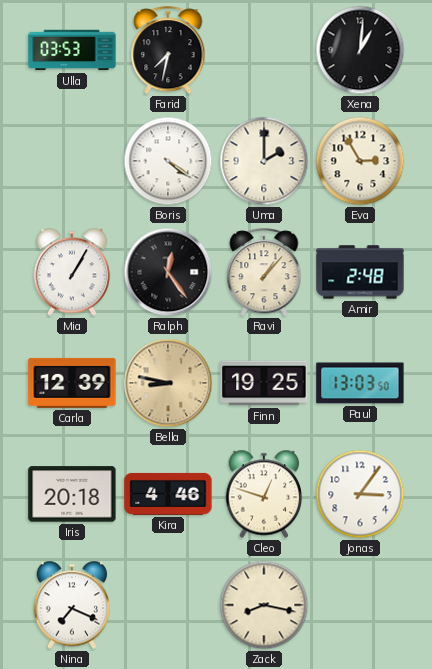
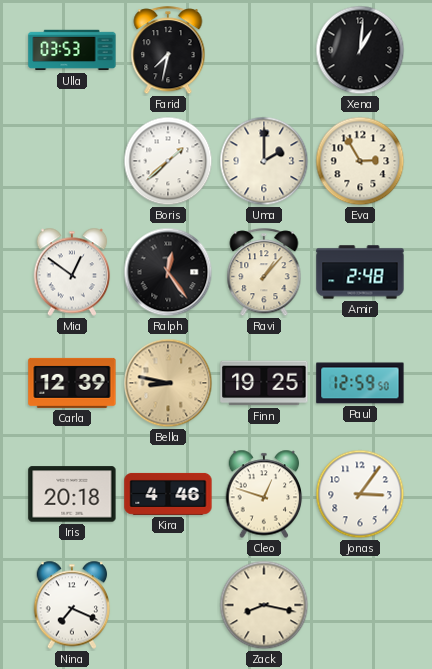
Boris: 4:21 -> 1:38
Mia: 1:05 -> 12:51
Paul: 13:03 -> 12:59
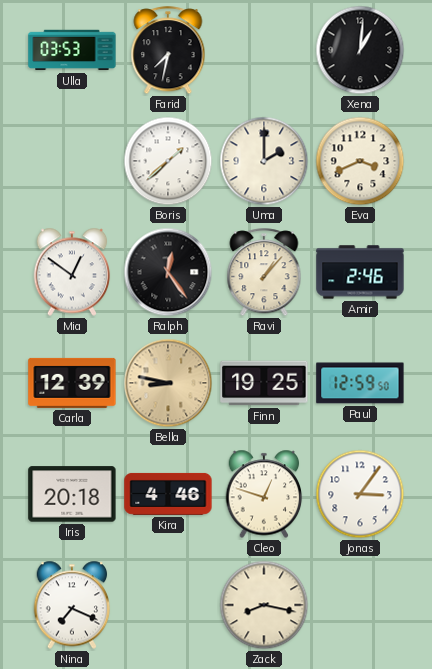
Eva: 2:55 -> 3:41
Amir: 2:48 -> 2:46
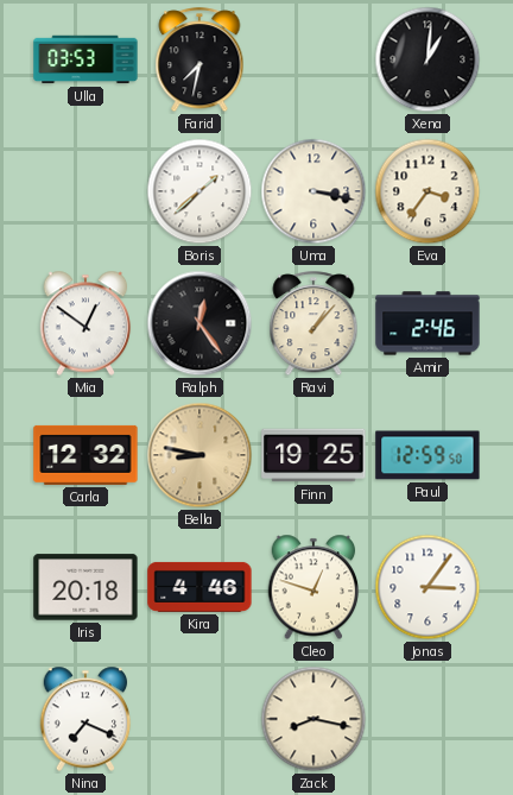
Uma: 2:00 -> 3:17
Eva: 3:41 -> 3:36
Carla: 12:39 -> 12:32
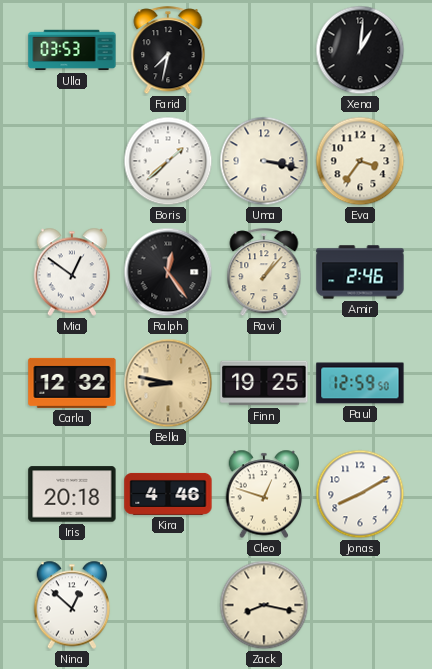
Jonas: 3:06 -> 8:10
Nina: 7:19 -> 12:52
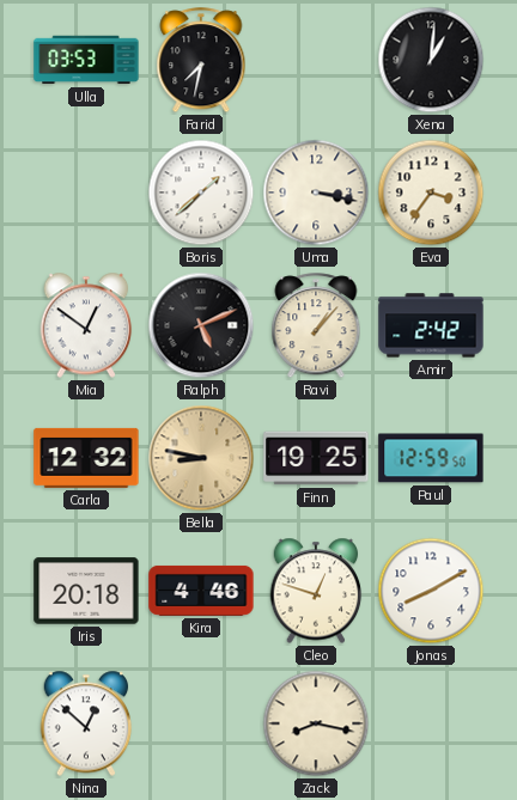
Ralph: 12:24 -> 5:11
Amir: 2:46 -> 2:42
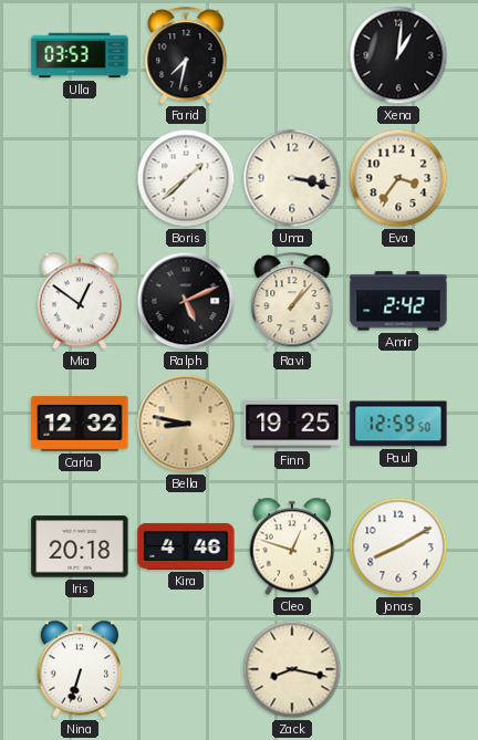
Nina: 12:52 -> 6:33
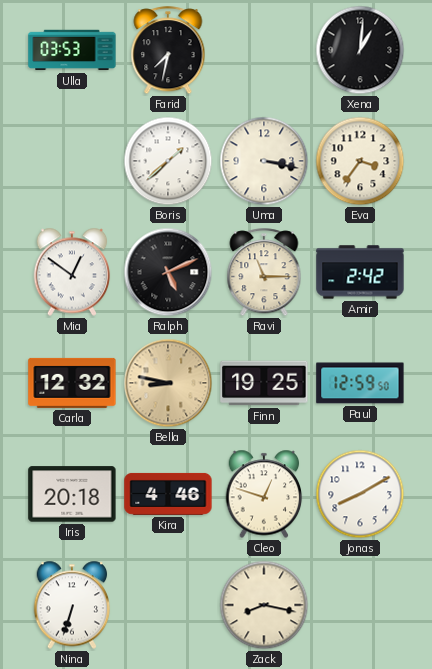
Ravi: 1:07 -> 11:15
